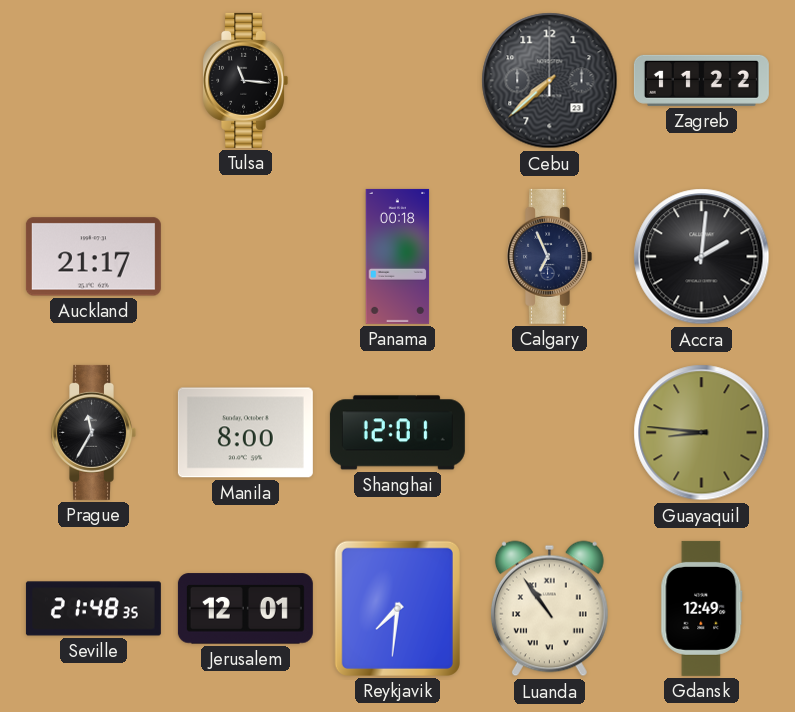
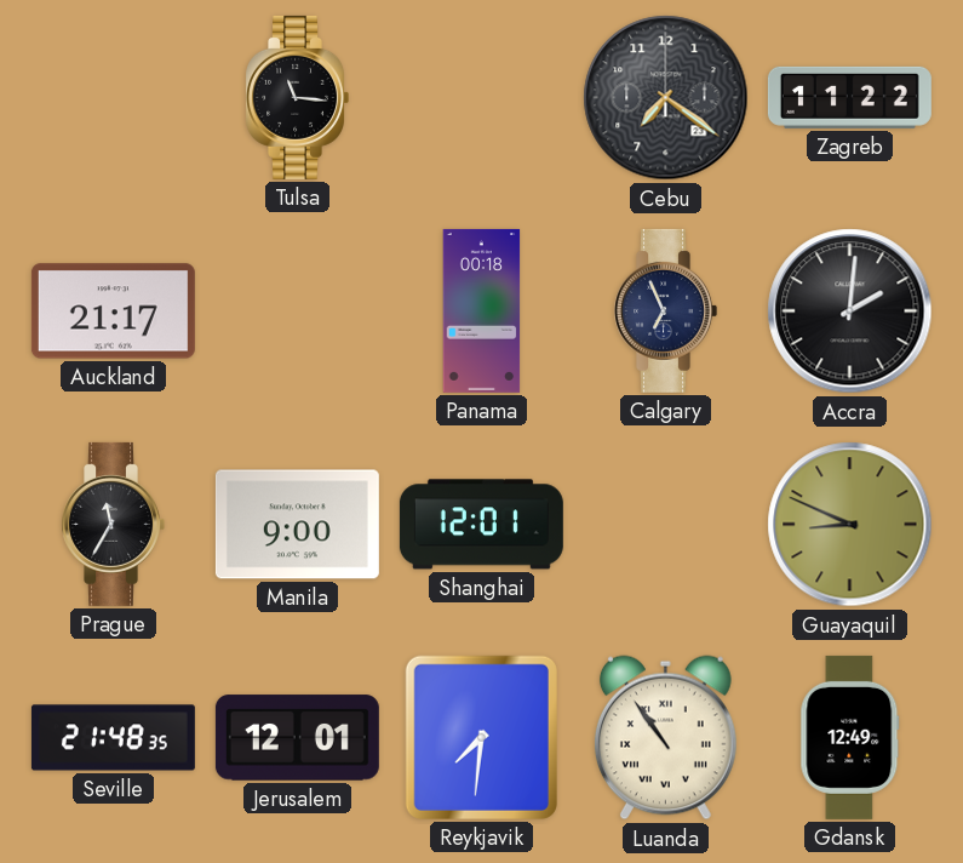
Cebu: 7:38 -> 7:21
Manila: 8:00 -> 9:00
Guayaquil: 8:46 -> 8:49
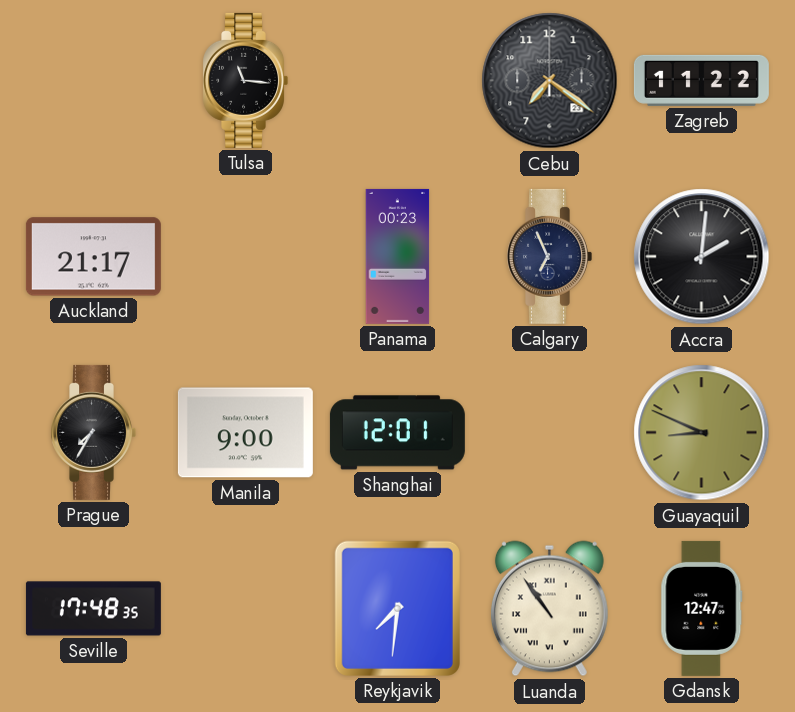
Panama: 00:18 -> 00:23
Prague: 11:35 -> 7:35
Seville: 21:48 -> 17:48
Jerusalem: 12:01 -> none
Gdansk: 12:49 -> 12:47
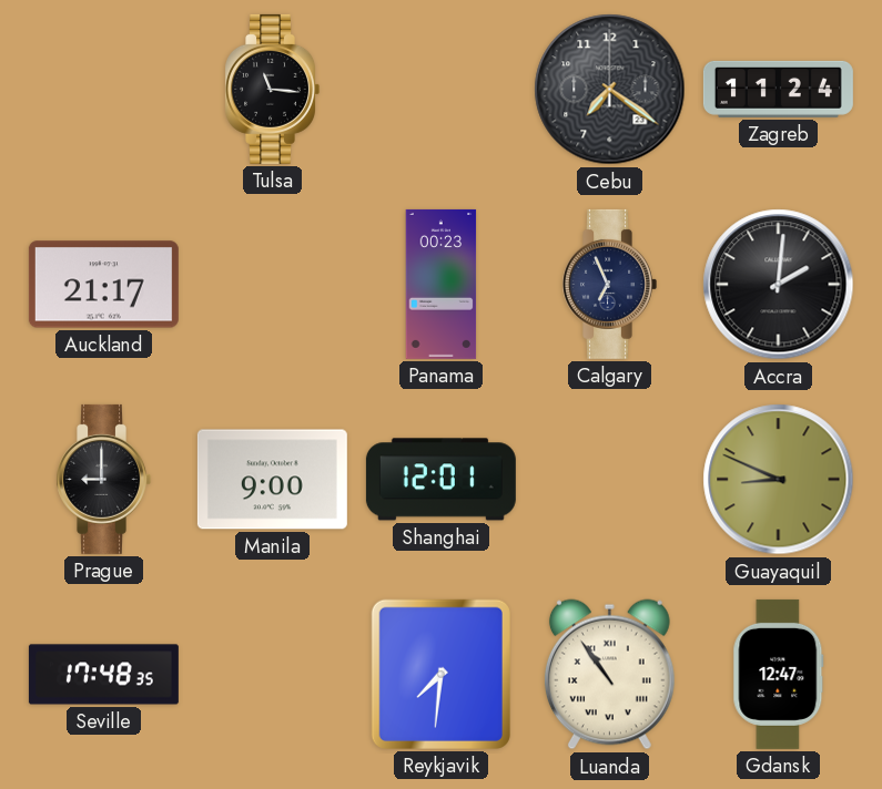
Zagreb: 11:22 -> 11:24
Prague: 7:35 -> 9:00
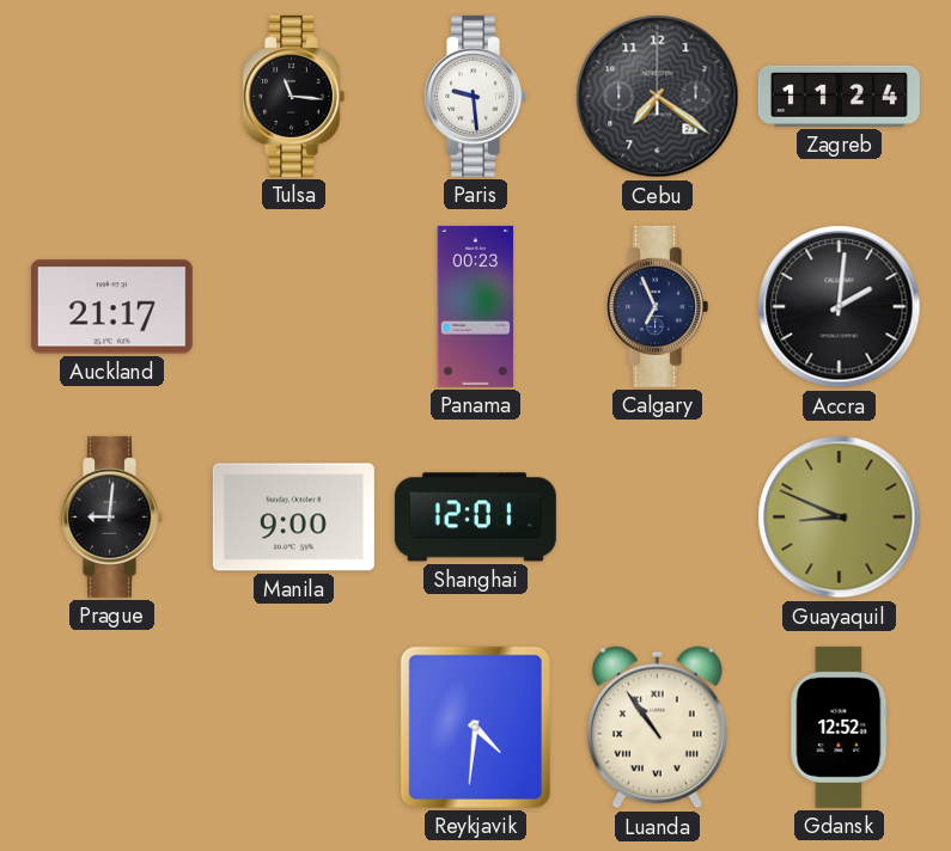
Paris: none -> 9:29
Prague: 9:00 -> 9:01
Seville: 17:48 -> none
Reykjavik: 7:31 -> 4:31
Gdansk: 12:47 -> 12:52
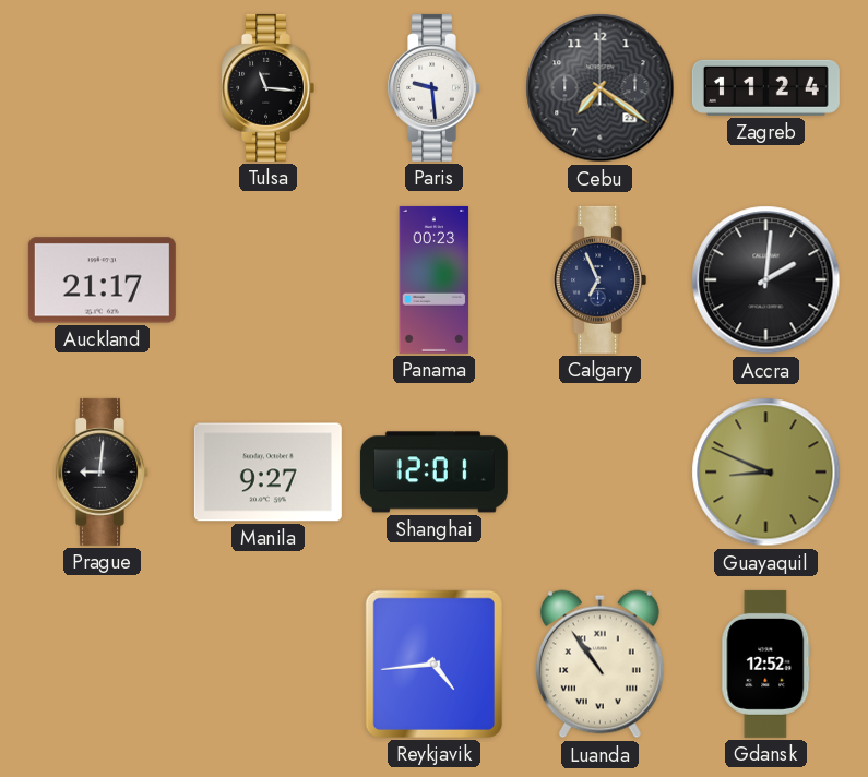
Manila: 9:00 -> 9:27
Reykjavik: 4:31 -> 4:44
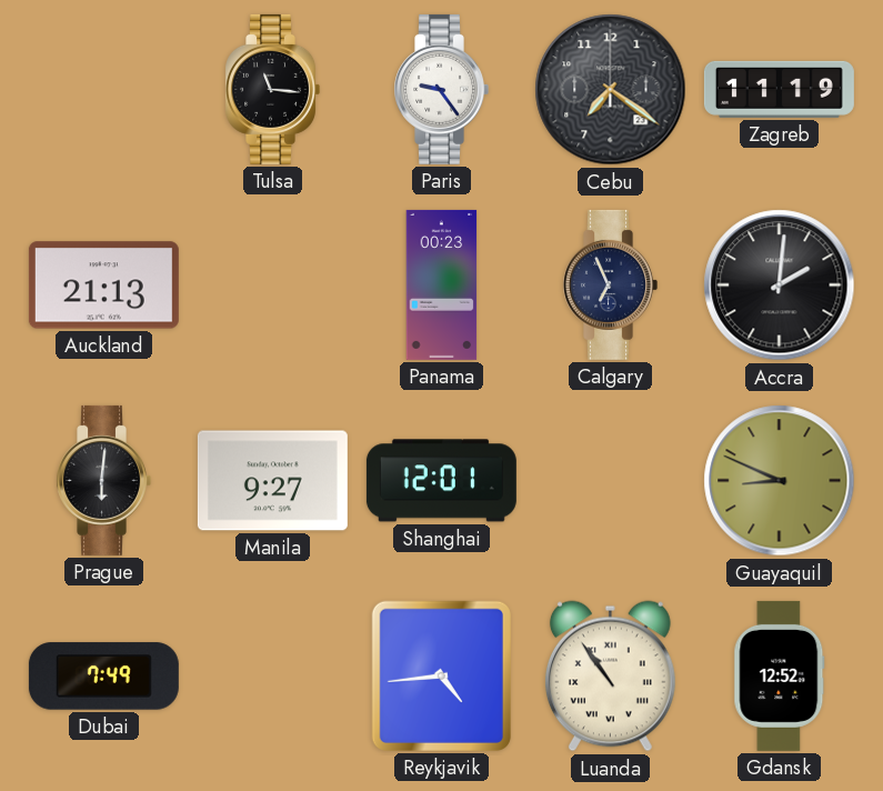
Paris: 9:29 -> 9:24
Zagreb: 11:24 -> 11:19
Auckland: 21:17 -> 21:13
Prague: 9:01 -> 6:01
Dubai: none -> 7:49
